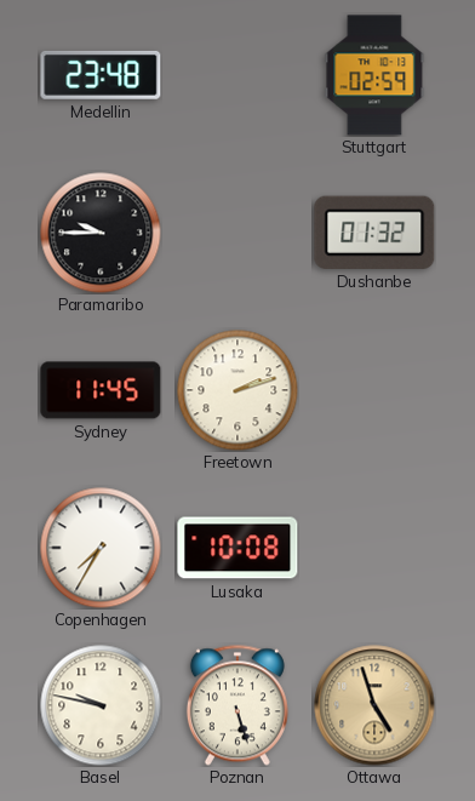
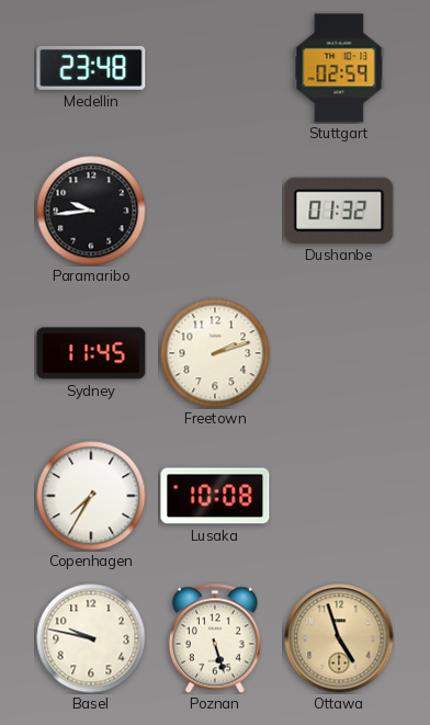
Paramaribo: 9:45 -> 9:44
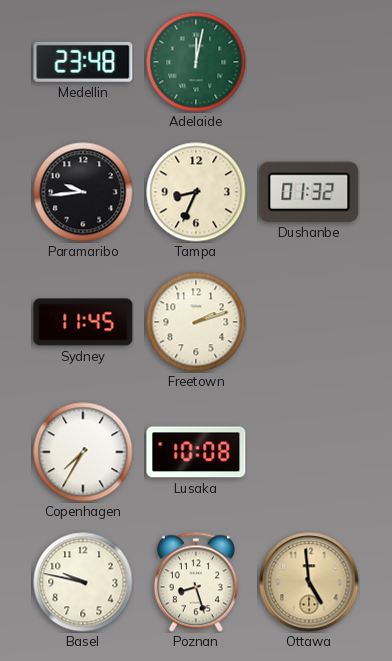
Adelaide: none -> 12:02
Stuttgart: 02:59 -> none
Tampa: none -> 8:34
Poznan: 5:27 -> 8:27
Ottawa: 4:57 -> 4:59
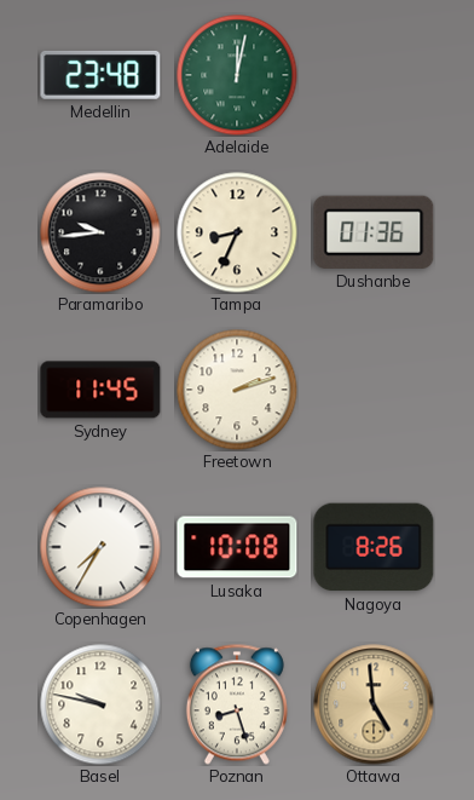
Dushanbe: 01:32 -> 01:36
Nagoya: none -> 8:26
